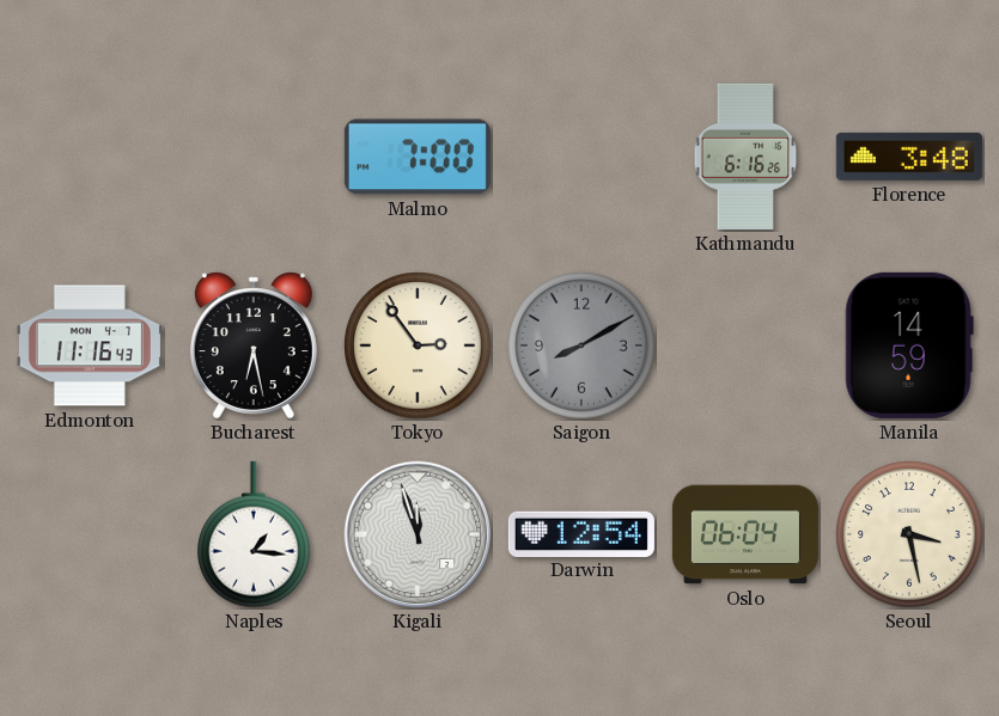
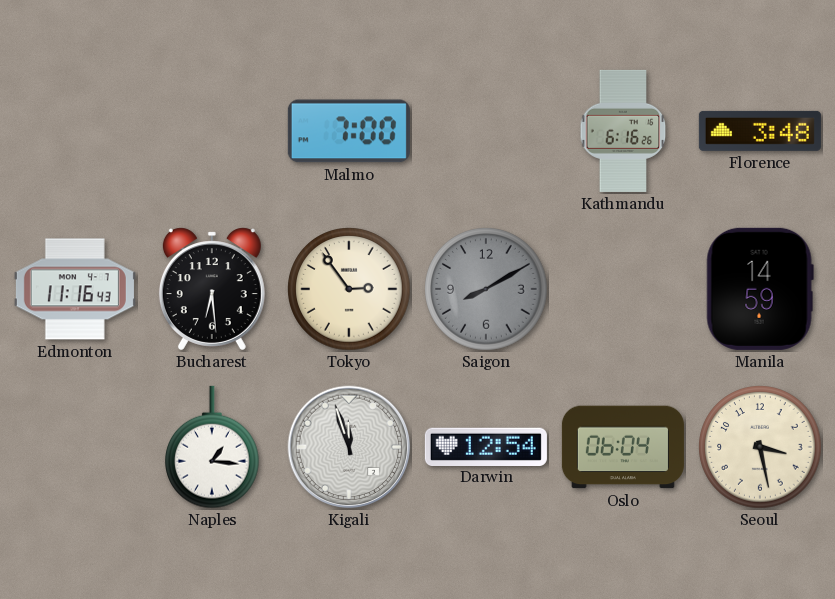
Bucharest: 6:28 -> 6:29
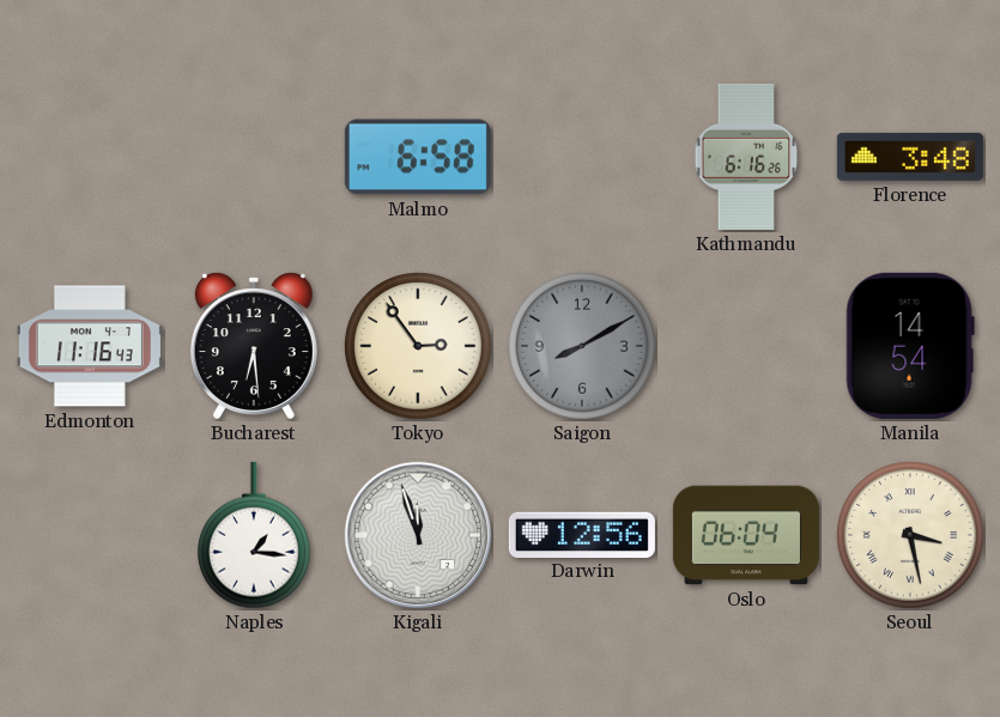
Malmo: 7:00 -> 6:58
Manila: 14:59 -> 14:54
Darwin: 12:54 -> 12:56
Seoul numerals: Arabic -> Roman
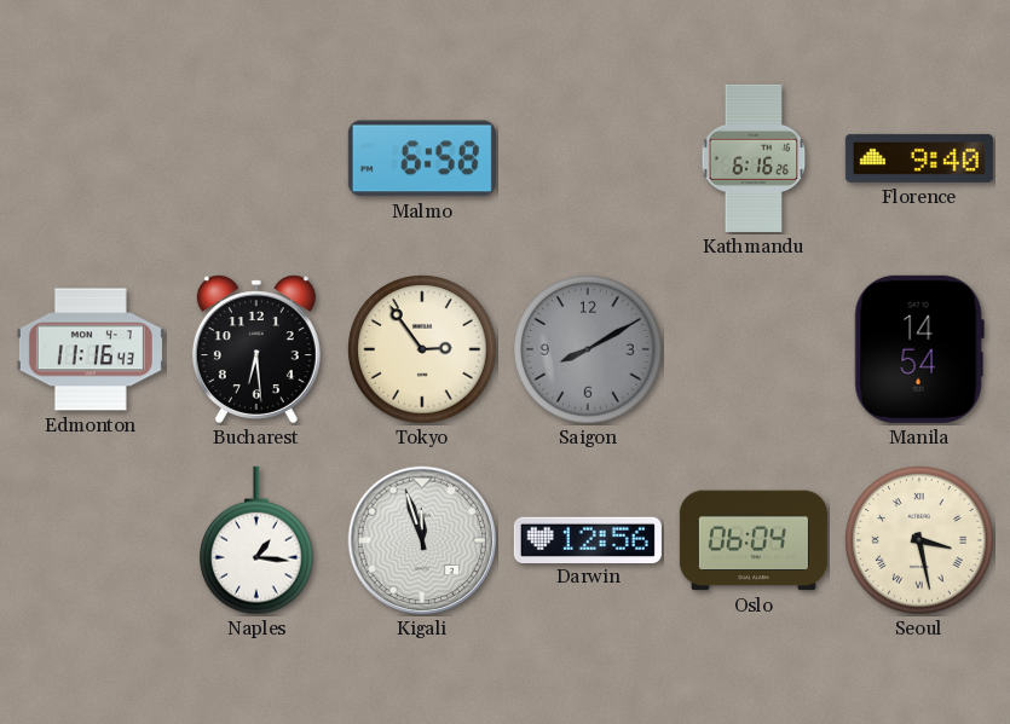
Florence: 3:48 -> 9:40
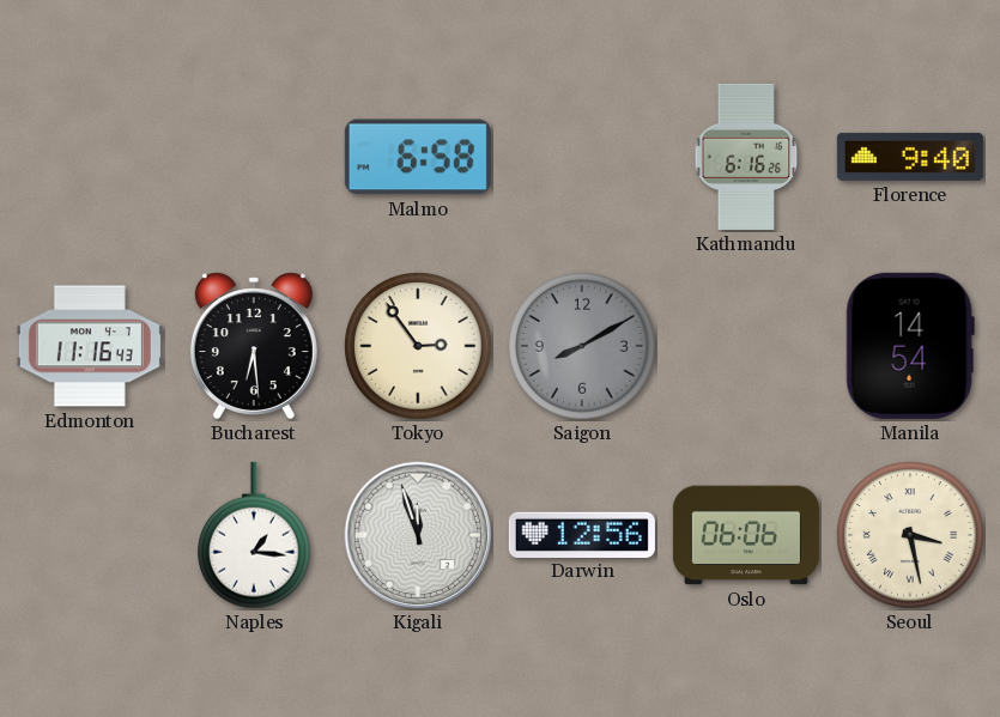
Oslo: 06:04 -> 06:06
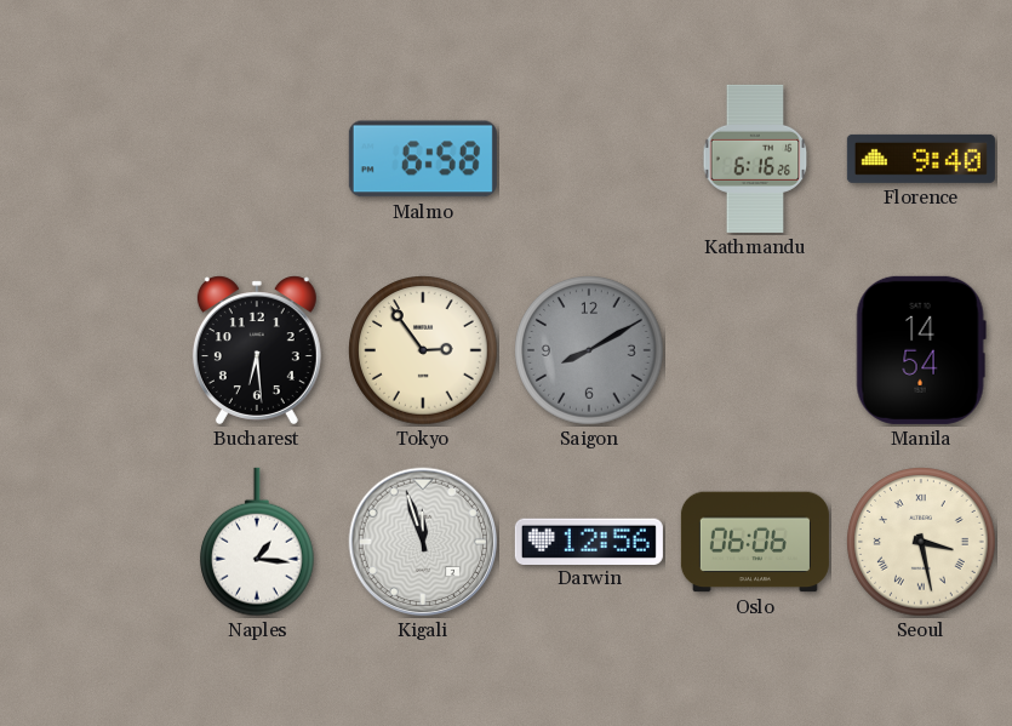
Edmonton: 11:16 -> none
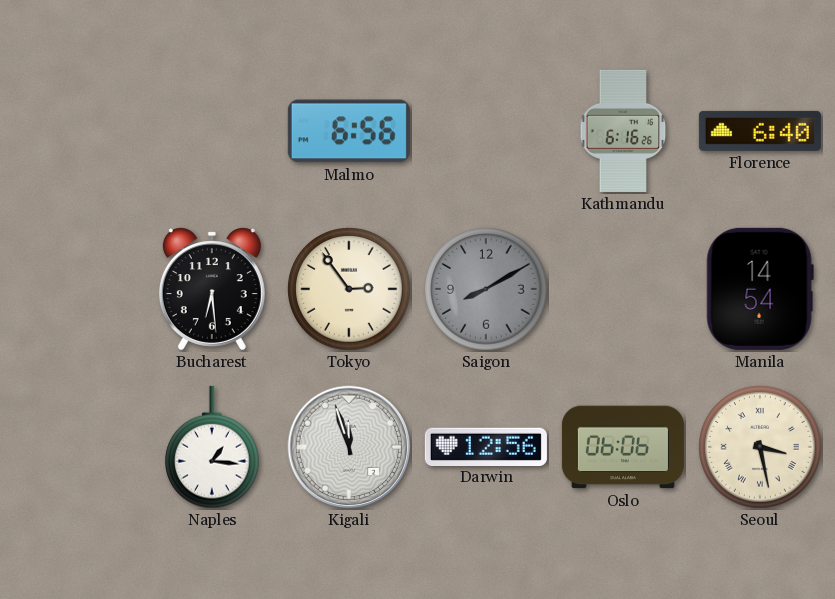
Malmo: 6:58 -> 6:56
Florence: 9:40 -> 6:40
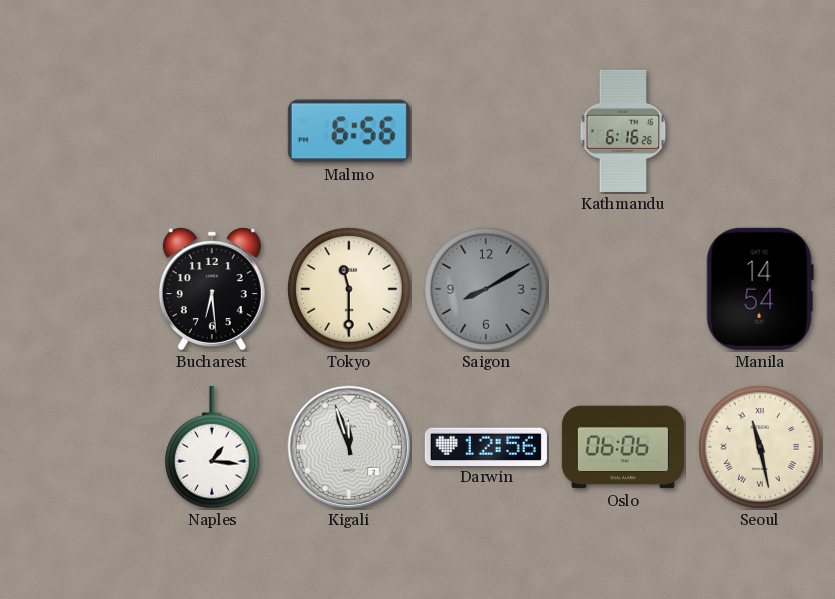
Florence: 6:40 -> none
Tokyo: 2:54 -> 11:30
Seoul: 3:28 -> 11:28
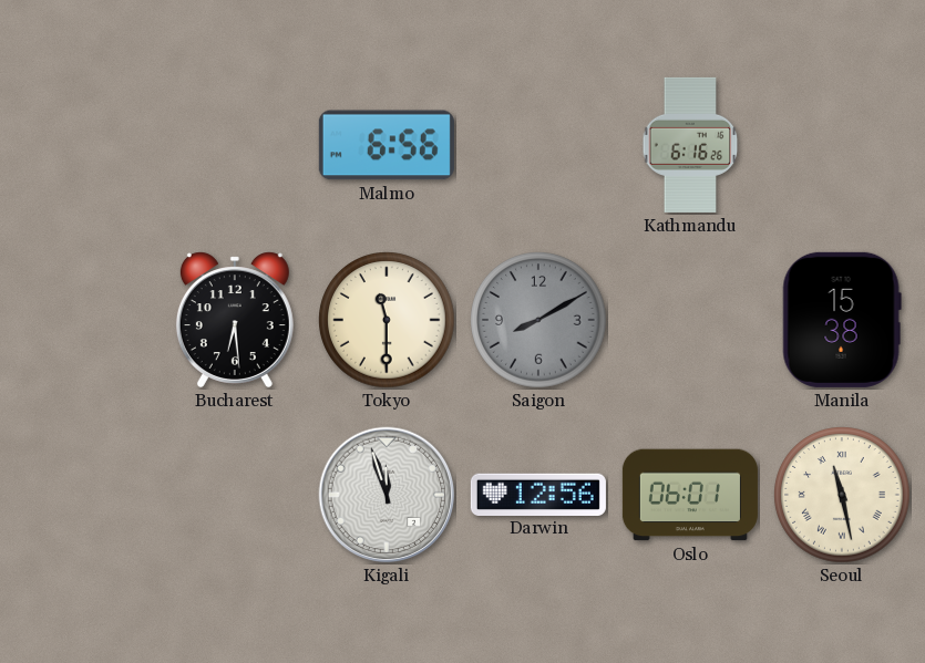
Manila: 14:54 -> 15:38
Naples: 1:16 -> none
Oslo: 06:06 -> 06:01
